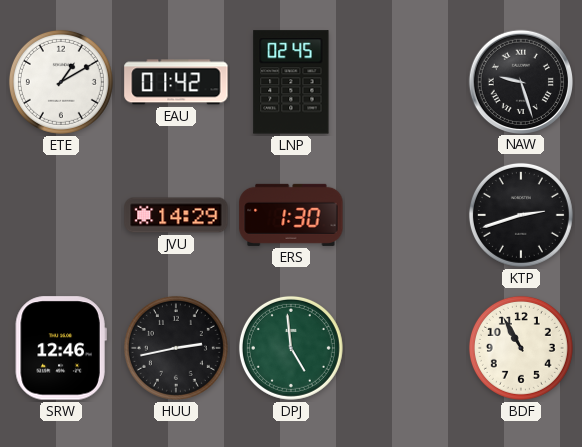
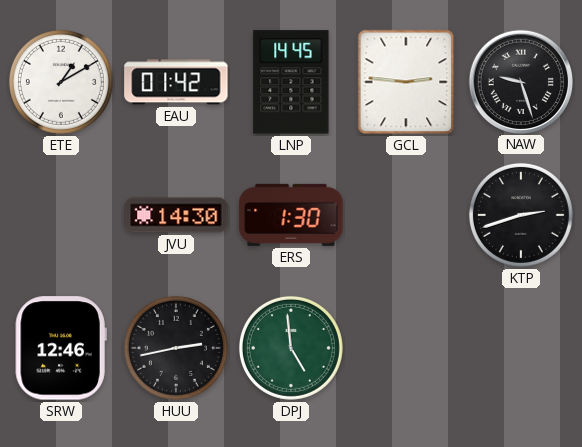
LNP: 02:45 -> 14:45
GCL: none -> 2:46
JVU: 14:29 -> 14:30
BDF: 10:55 -> none
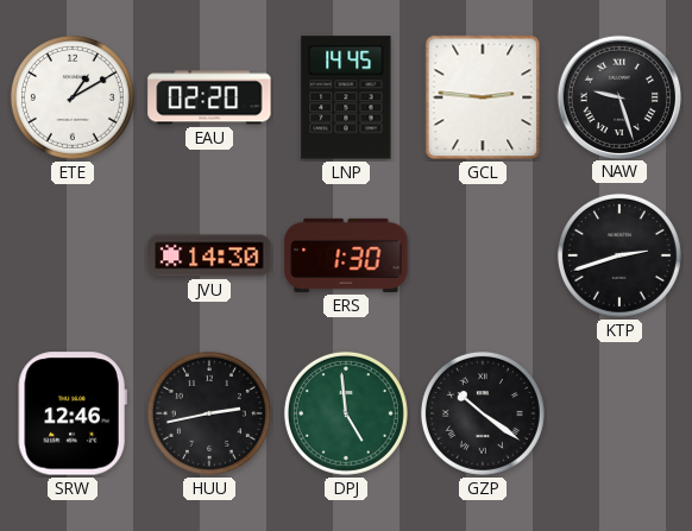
EAU: 01:42 -> 02:20
GZP: none -> 10:21
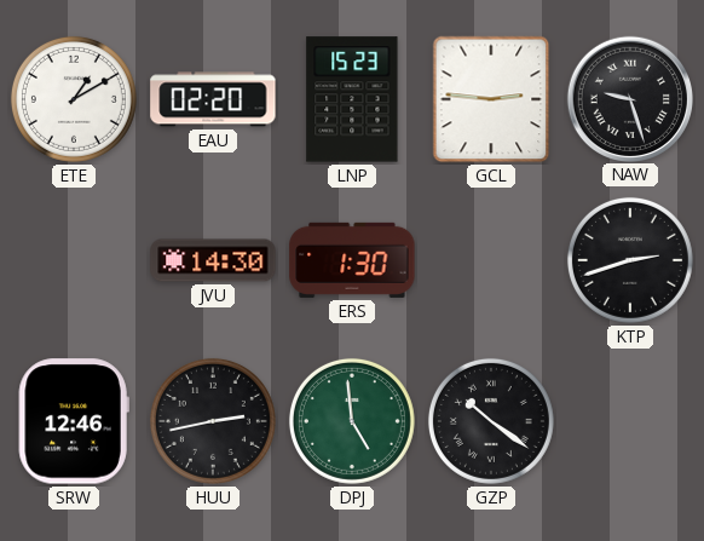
LNP: 14:45 -> 15:23
